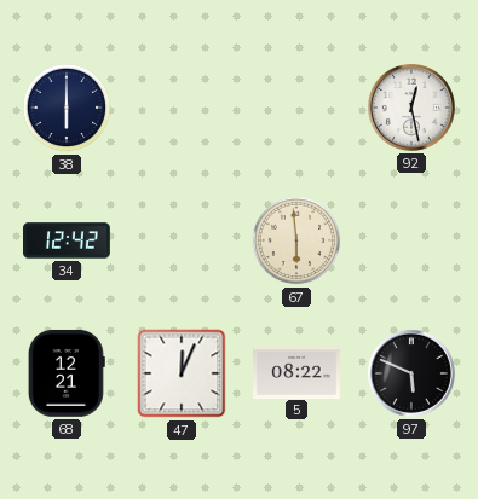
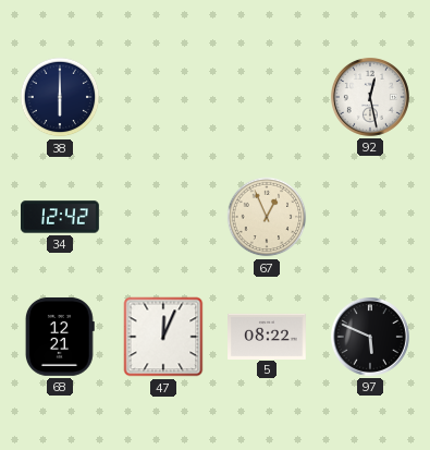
67: 5:59 -> 12:56
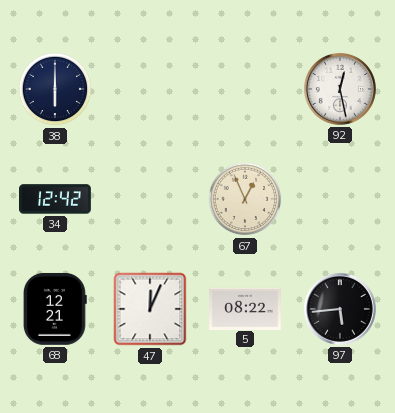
97: 5:49 -> 5:44
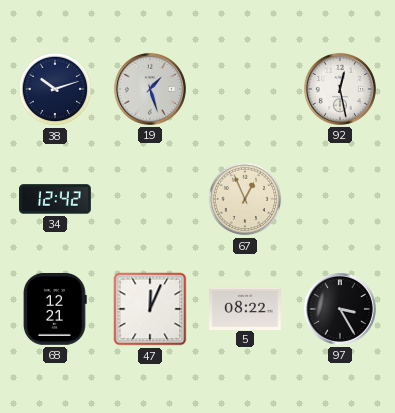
38: 6:00 -> 10:12
19: none -> 1:27
97: 5:44 -> 3:25
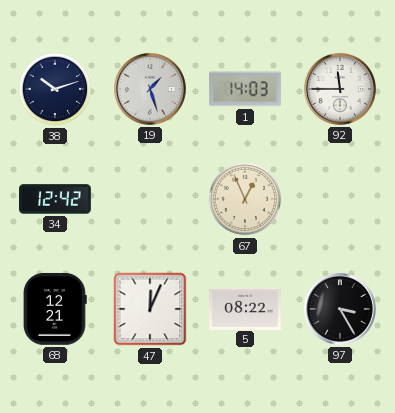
1: none -> 14:03
92: 12:28 -> 11:45
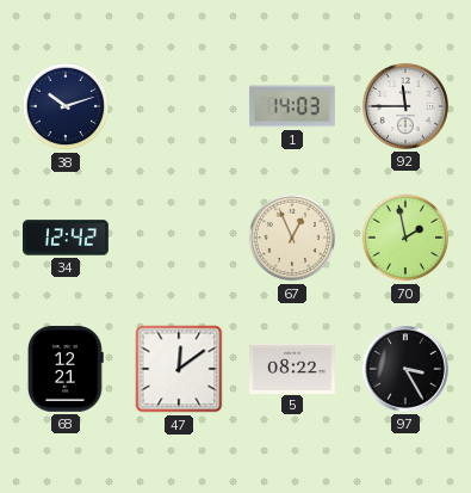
19: 1:27 -> none
70: none -> 1:58
47: 12:04 -> 12:09
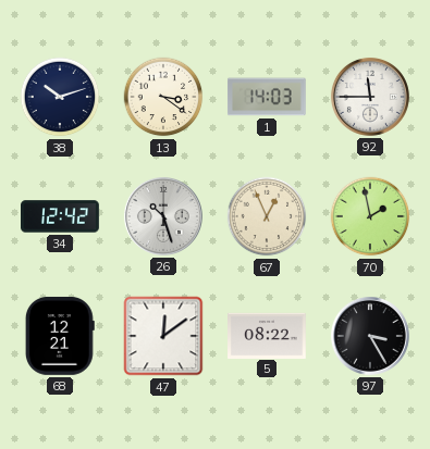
13: none -> 3:21
26: none -> 10:27
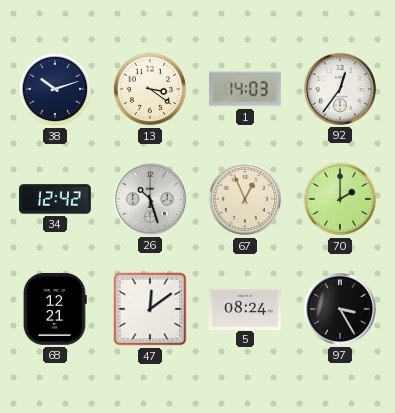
92: 11:45 -> 12:36
70: 1:58 -> 2:00
5: 08:22 -> 08:24
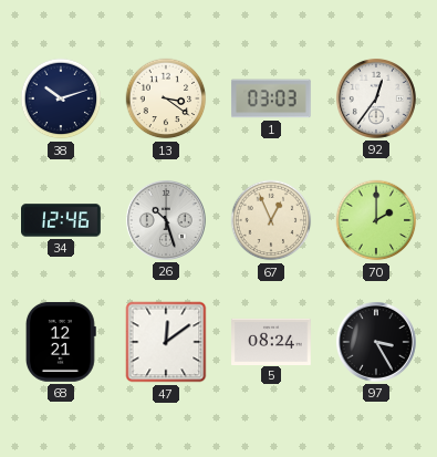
1: 14:03 -> 03:03
34: 12:42 -> 12:46
